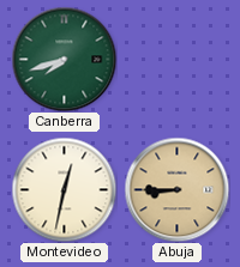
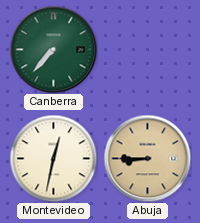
Canberra: 7:42 -> 7:37
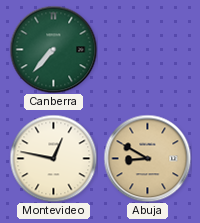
Montevideo: 12:32 -> 12:47
Abuja: 8:45 -> 8:50
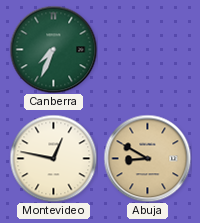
Canberra: 7:37 -> 7:34
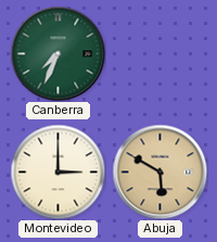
Montevideo: 12:47 -> 3:00
Abuja: 8:50 -> 5:50
